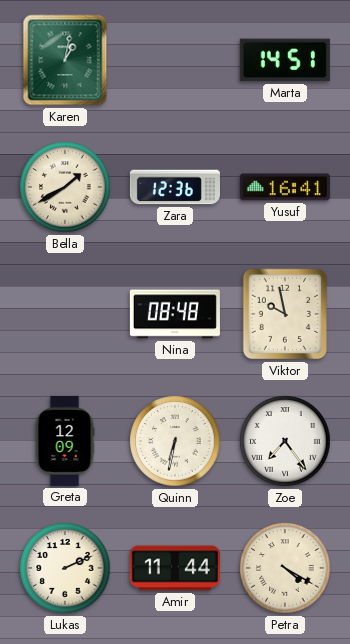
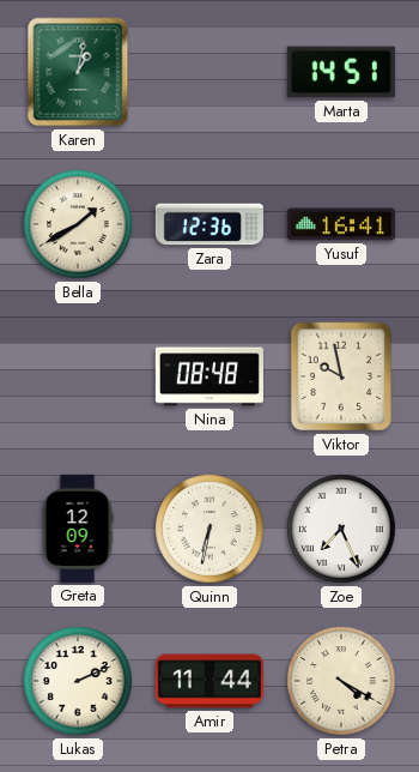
Zoe: 7:24 -> 7:26
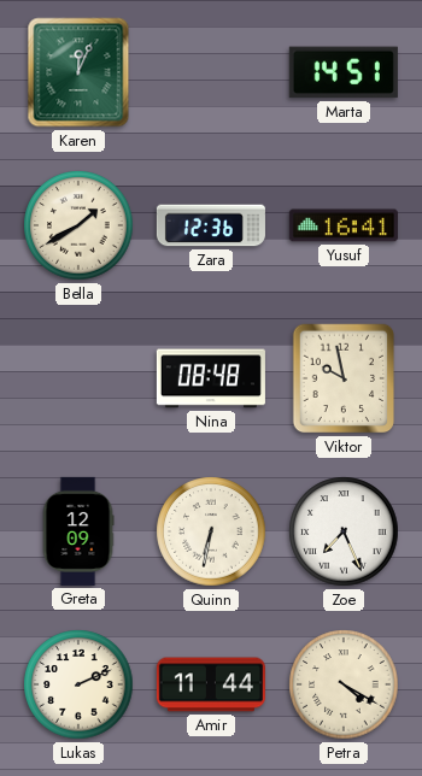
Karen: 1:02 -> 12:04
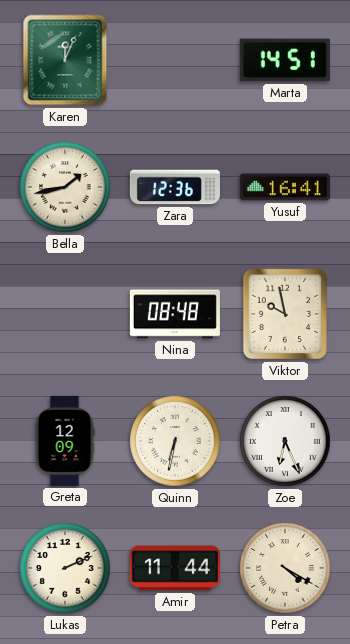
Bella: 1:40 -> 1:43
Zoe: 7:26 -> 6:26
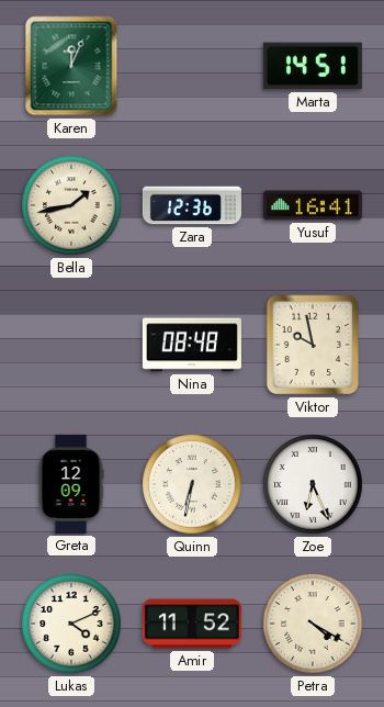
Lukas: 2:11 -> 4:11
Amir: 11:44 -> 11:52
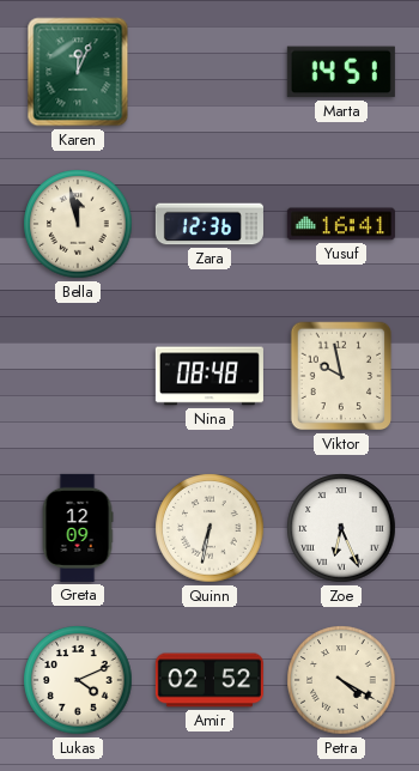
Bella: 1:43 -> 11:58
Amir: 11:52 -> 02:52
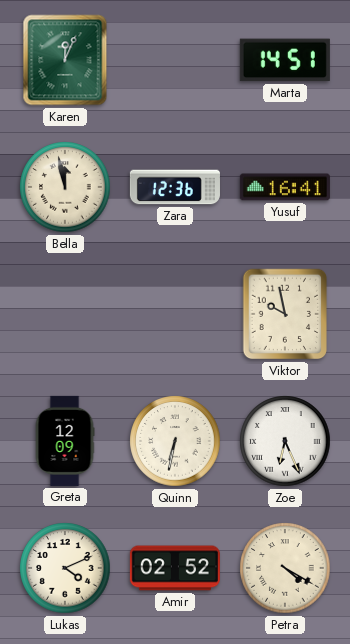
Nina: 08:48 -> none
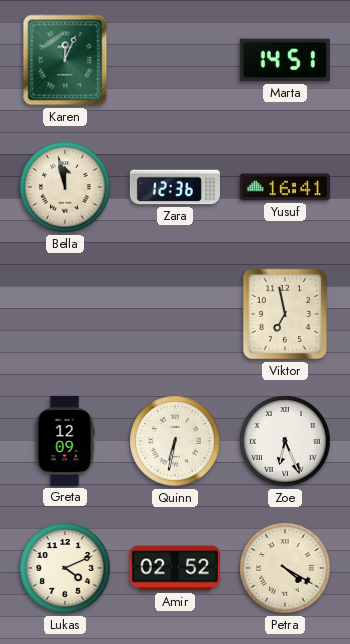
Viktor: 9:58 -> 6:58
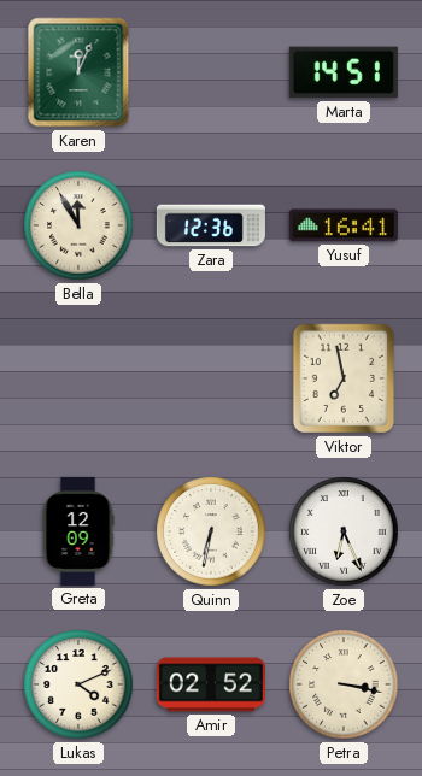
Bella: 11:58 -> 11:55
Petra: 4:20 -> 3:17
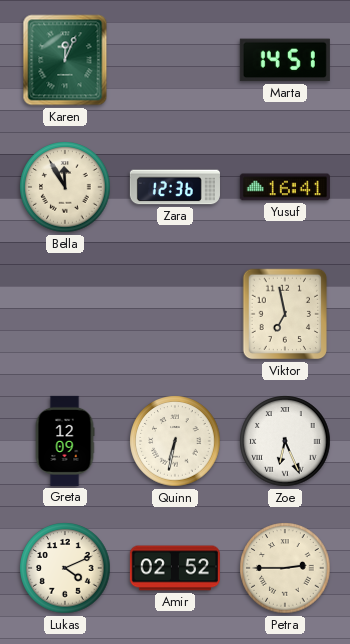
Petra: 3:17 -> 2:45
